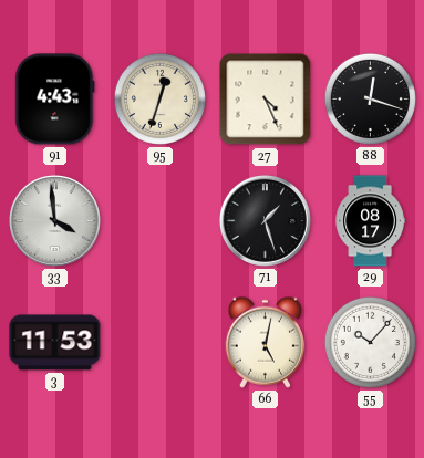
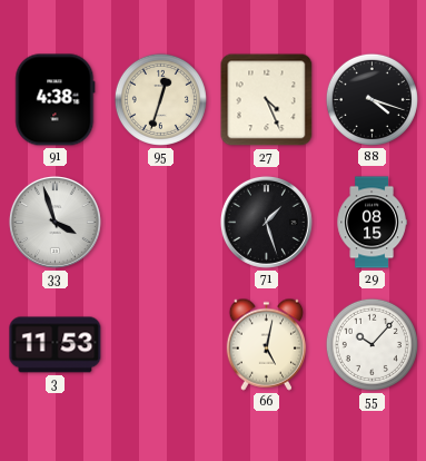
91: 4:43 -> 4:38
88: 12:18 -> 4:18
33: 3:59 -> 3:57
29: 08:17 -> 08:15
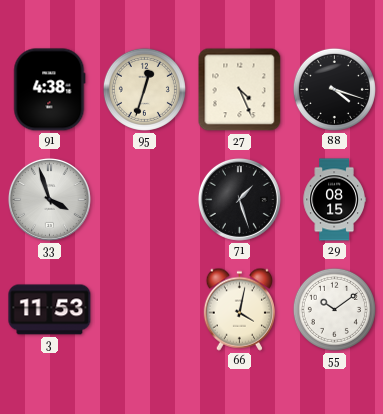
66: 5:02 -> 4:02
55: 10:07 -> 10:09
